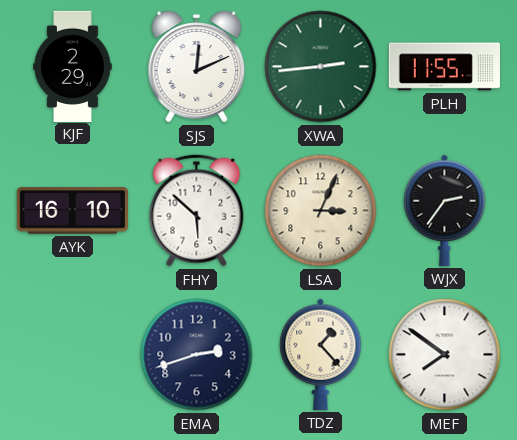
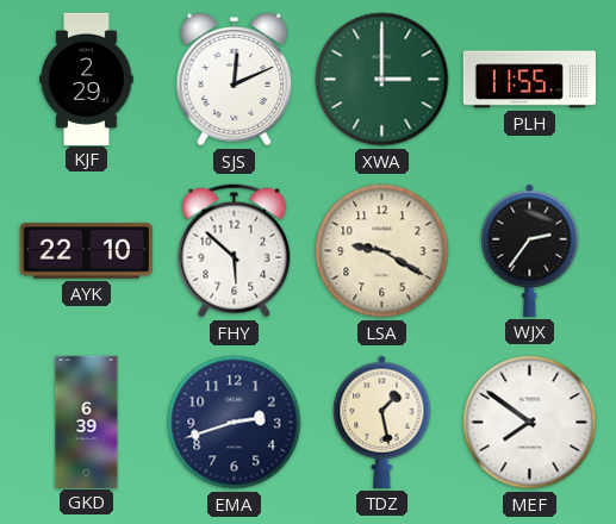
XWA: 2:44 -> 3:00
AYK: 16:10 -> 22:10
LSA: 3:04 -> 9:20
GKD: none -> 6:39
TDZ: 1:23 -> 1:28
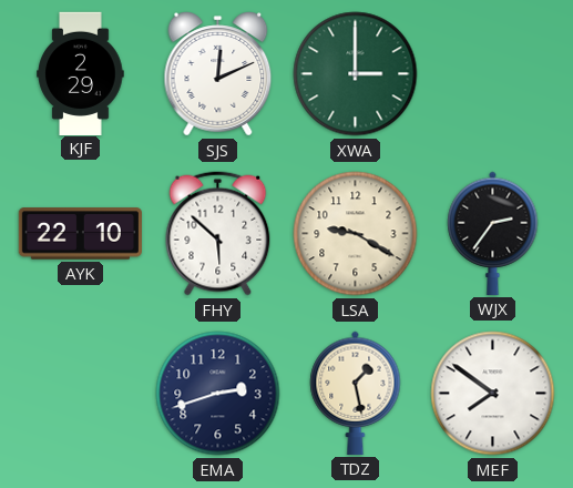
PLH: 11:55 -> none
GKD: 6:39 -> none
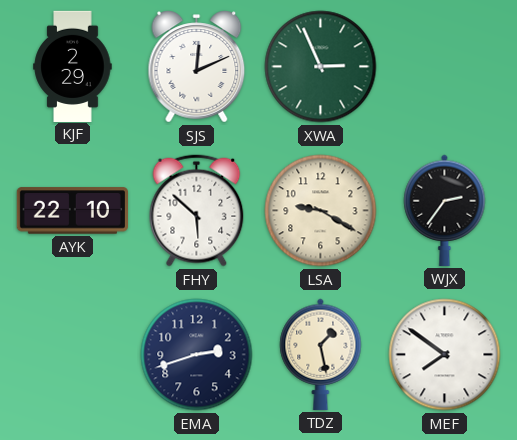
XWA: 3:00 -> 2:56
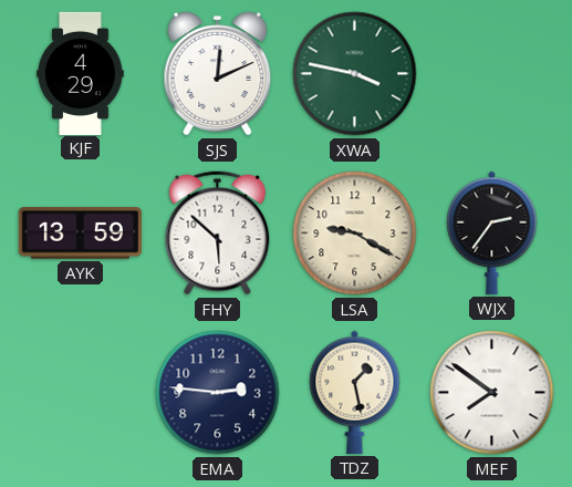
KJF: 2:29 -> 4:29
XWA: 2:56 -> 3:47
AYK: 22:10 -> 13:59
EMA: 2:42 -> 2:46
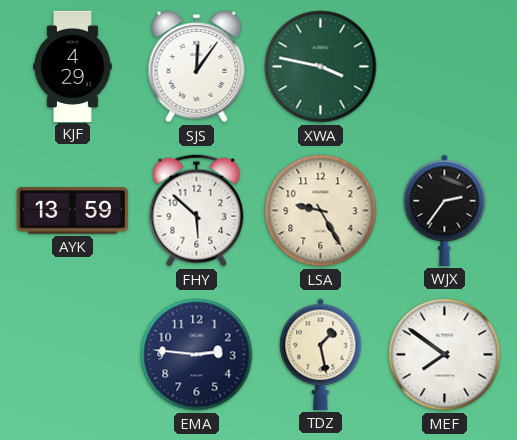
SJS: 12:11 -> 12:06
LSA: 9:20 -> 9:25
